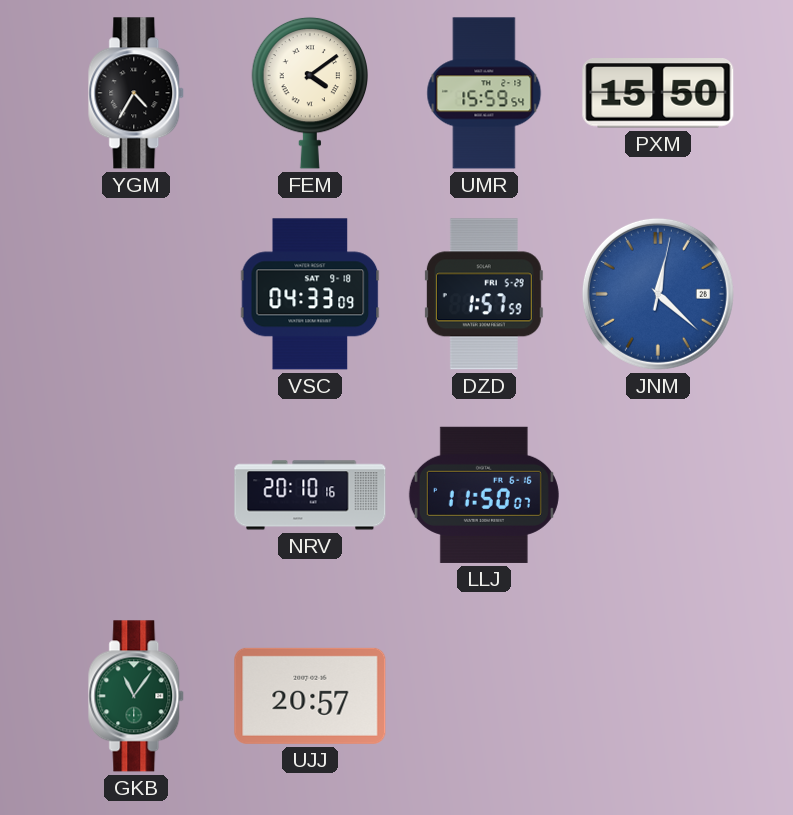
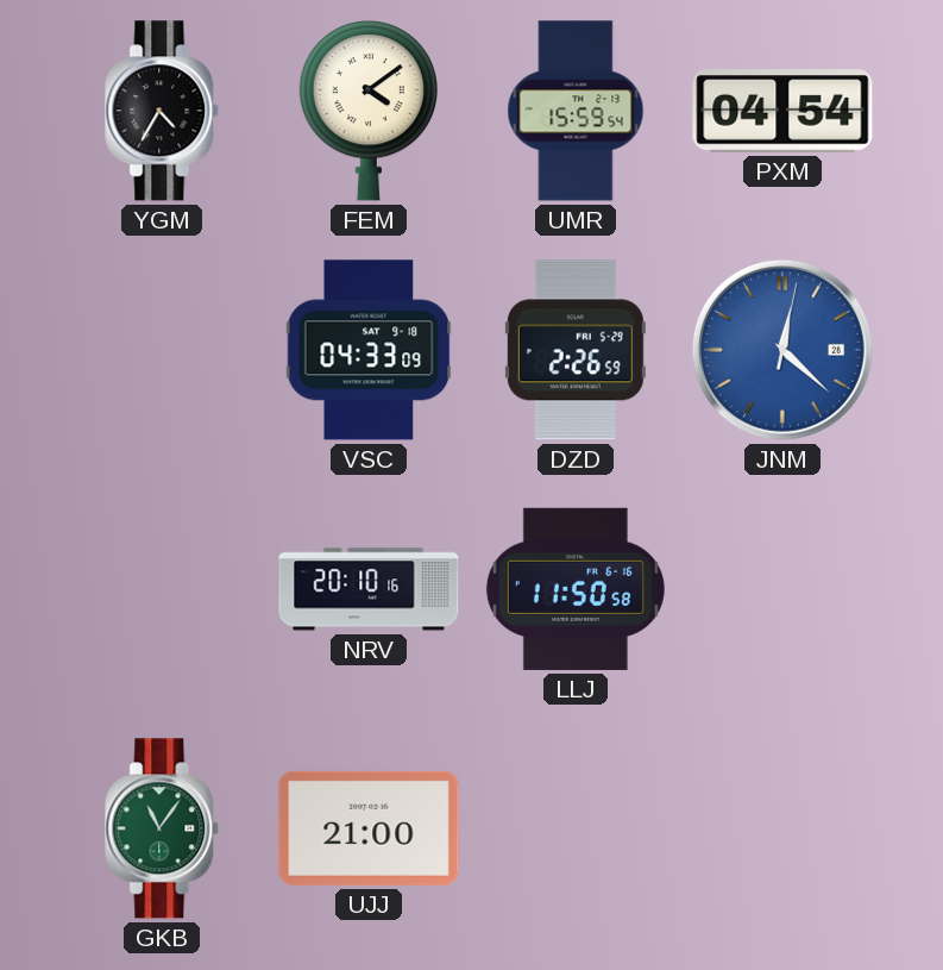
PXM: 15:50 -> 04:54
DZD: 1:57 -> 2:26
LLJ: 11:50:07 -> 11:50:58
UJJ: 20:57 -> 21:00
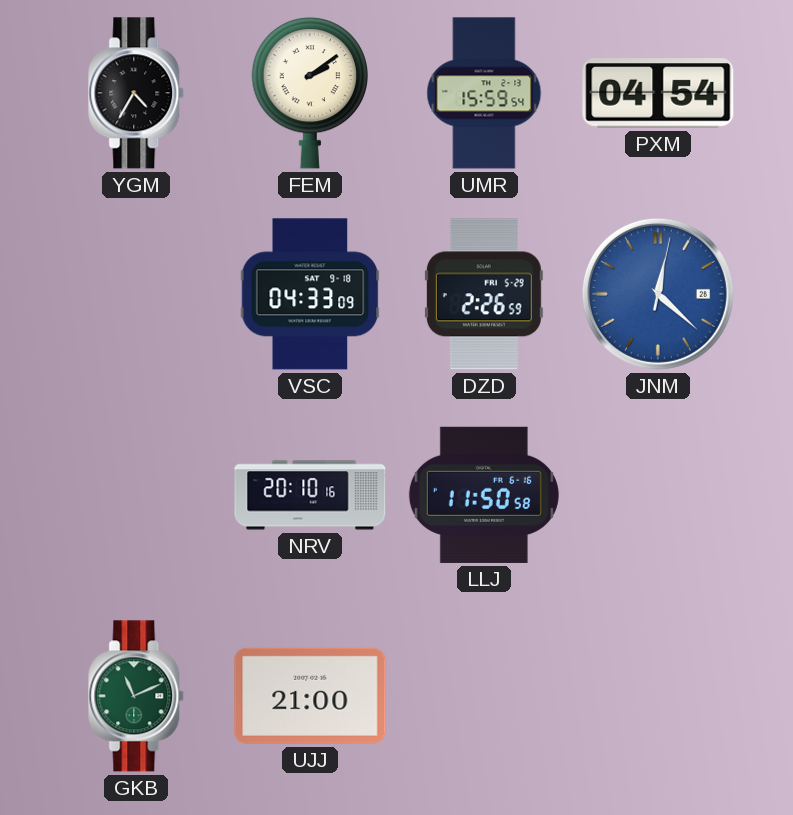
FEM: 4:09 -> 2:09
GKB: 11:06 -> 11:11
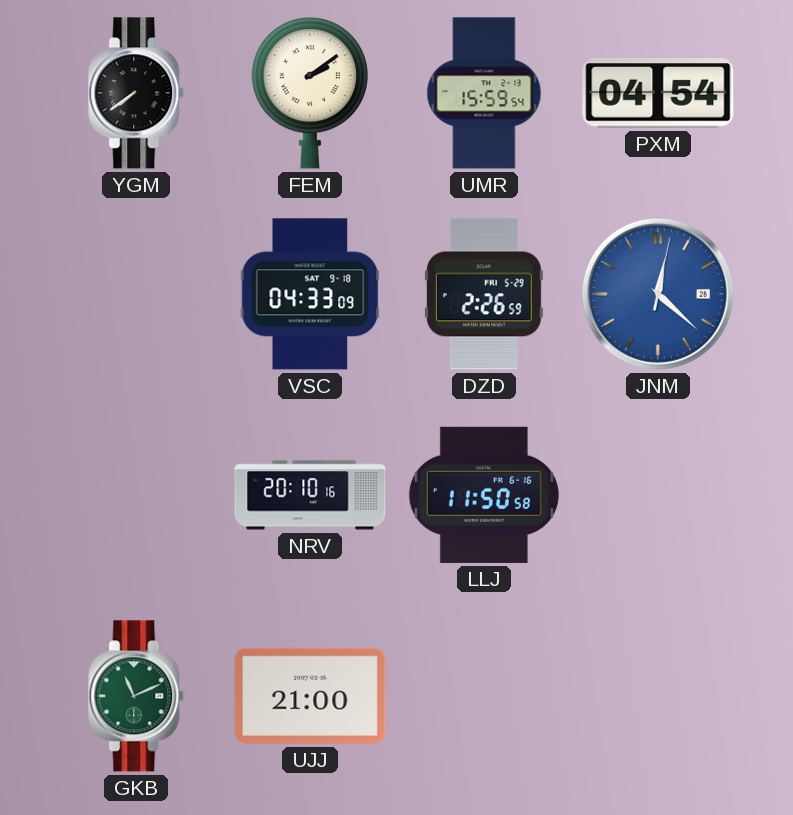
YGM: 4:35 -> 7:39
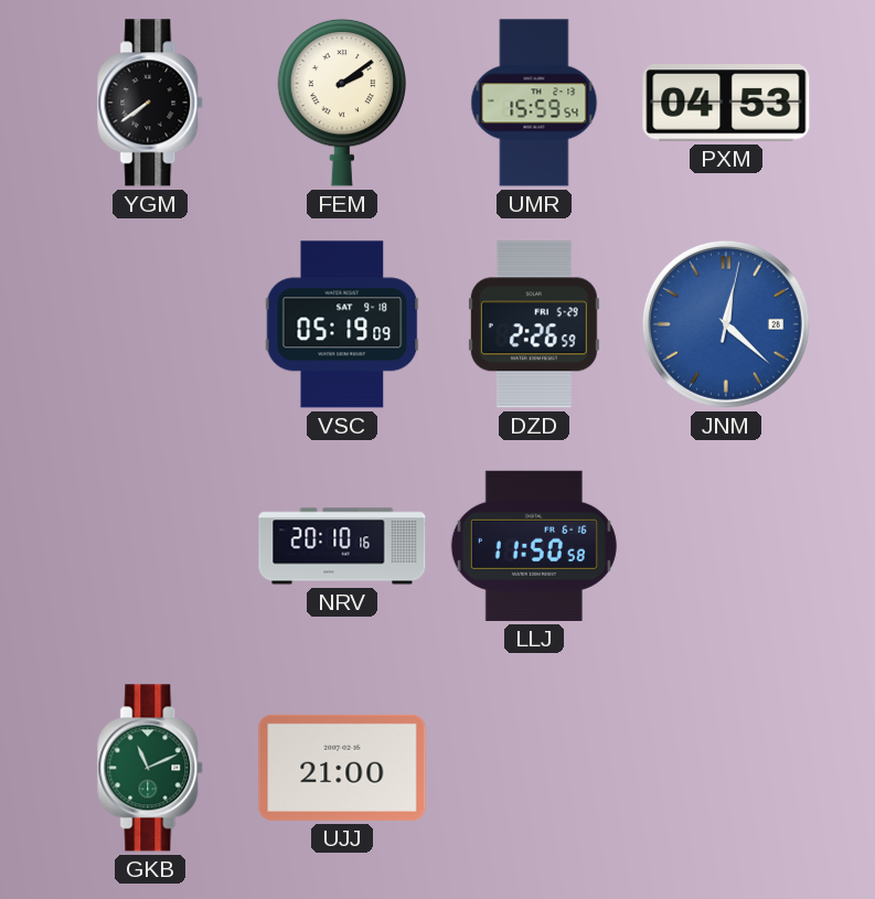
PXM: 04:54 -> 04:53
VSC: 04:33 -> 05:19
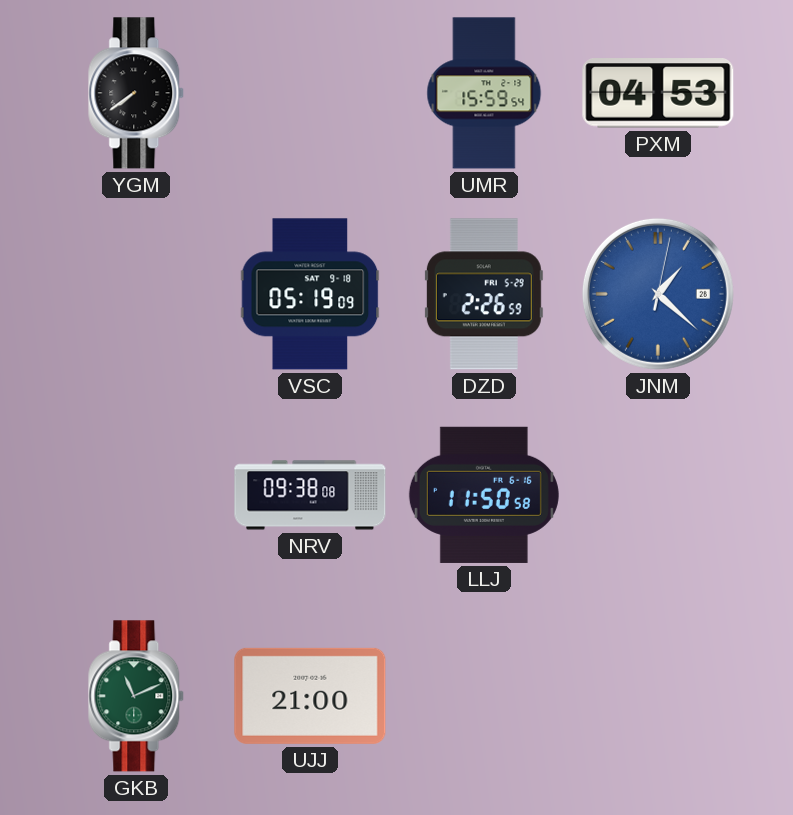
FEM: 2:09 -> none
JNM: 12:22 -> 1:22
NRV: 20:10 -> 09:38
